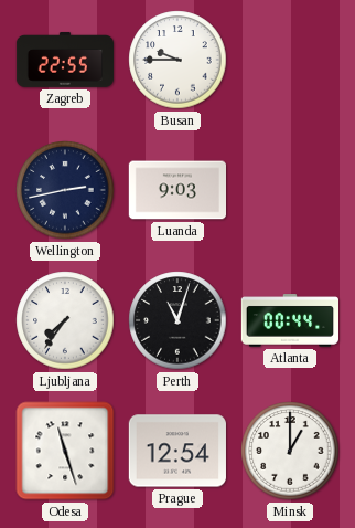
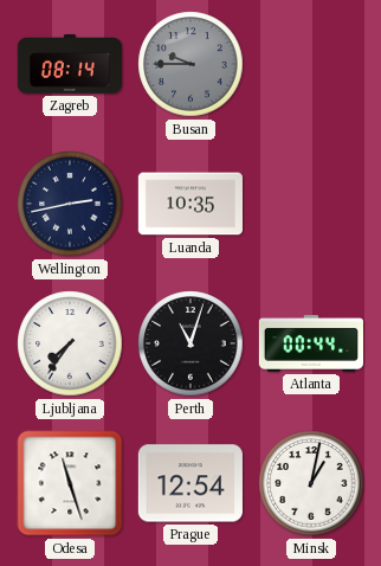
Zagreb: 22:55 -> 08:14
Busan dial: white -> grey
Luanda: 9:03 -> 10:35
Minsk: 1:00 -> 1:02
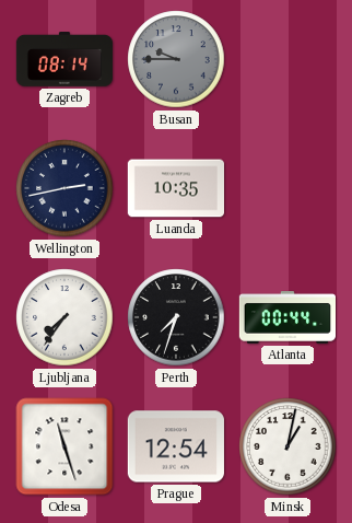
Perth: 11:03 -> 7:33
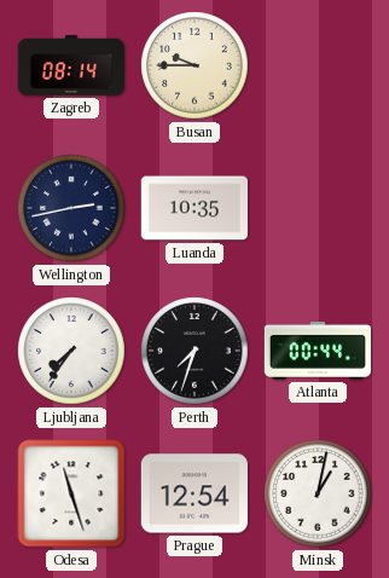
Busan dial: grey -> cream
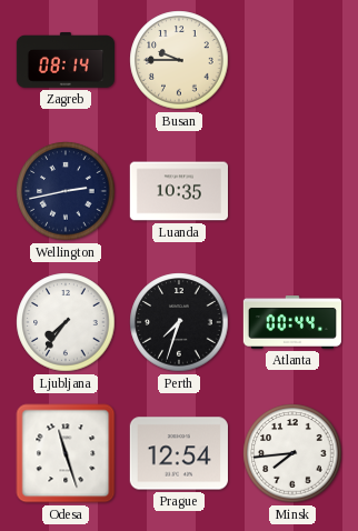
Minsk: 1:02 -> 7:44
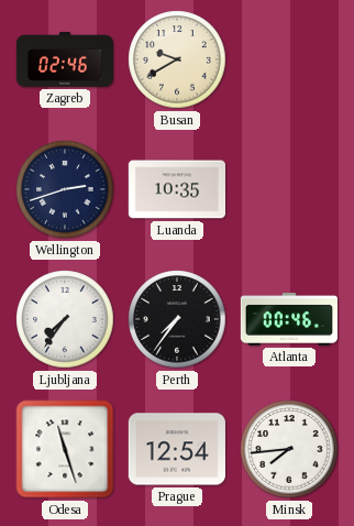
Zagreb: 08:14 -> 02:46
Busan: 9:45 -> 9:40
Wellington: 2:43 -> 2:42
Perth: 7:33 -> 7:36
Atlanta: 00:44 -> 00:46
